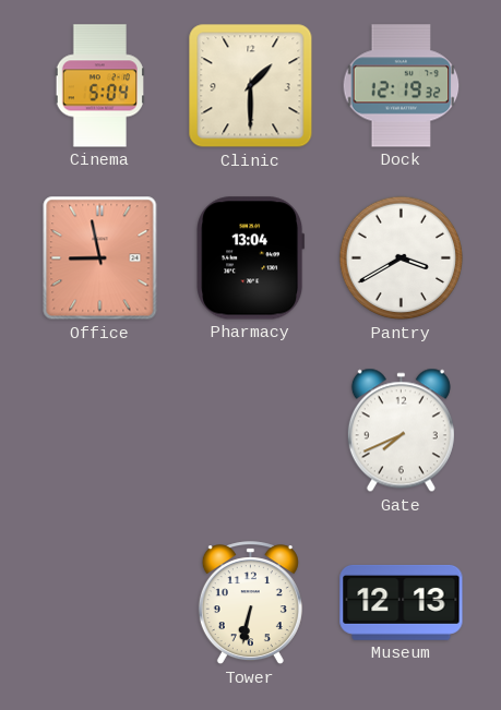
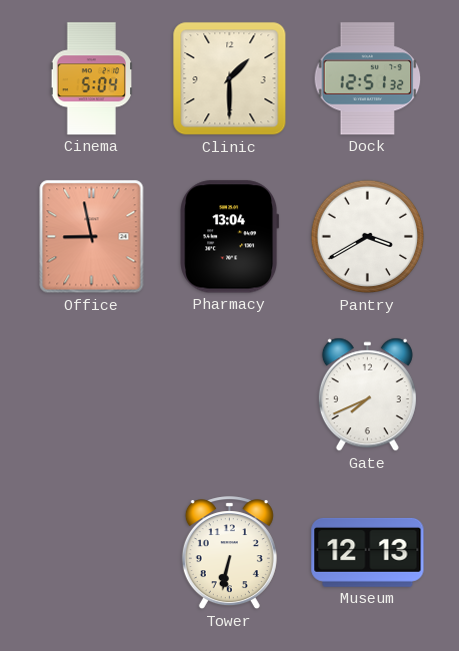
Dock: 12:19 -> 12:51
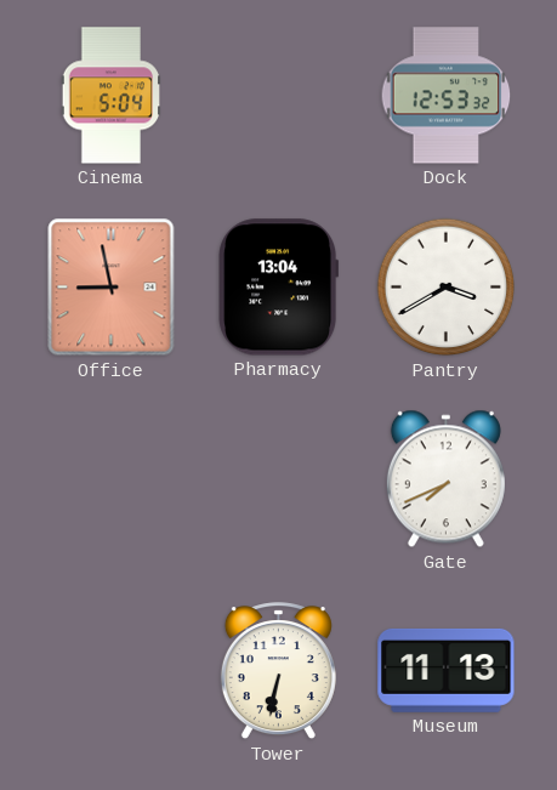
Clinic: 1:30 -> none
Dock: 12:51 -> 12:53
Museum: 12:13 -> 11:13
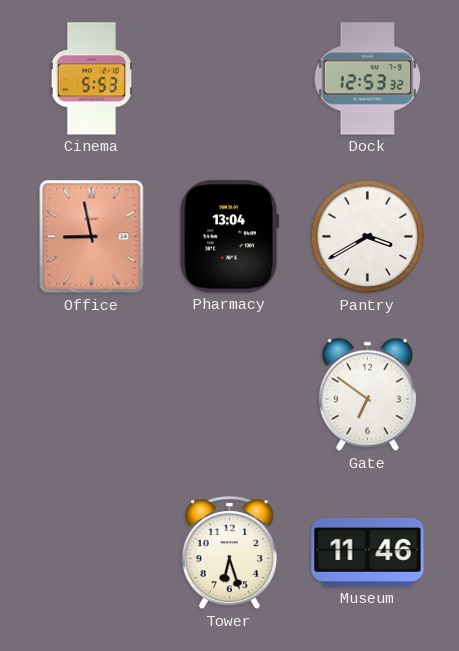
Cinema: 5:04 -> 5:53
Gate: 7:41 -> 6:51
Tower: 6:32 -> 6:27
Museum: 11:13 -> 11:46
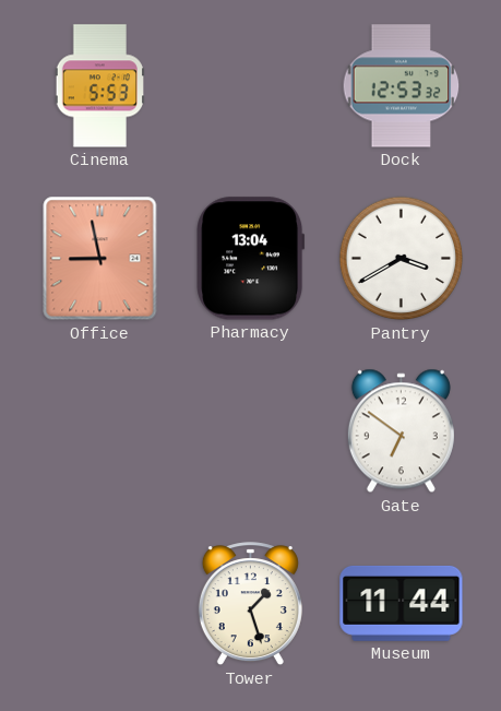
Tower: 6:27 -> 1:27
Museum: 11:46 -> 11:44
